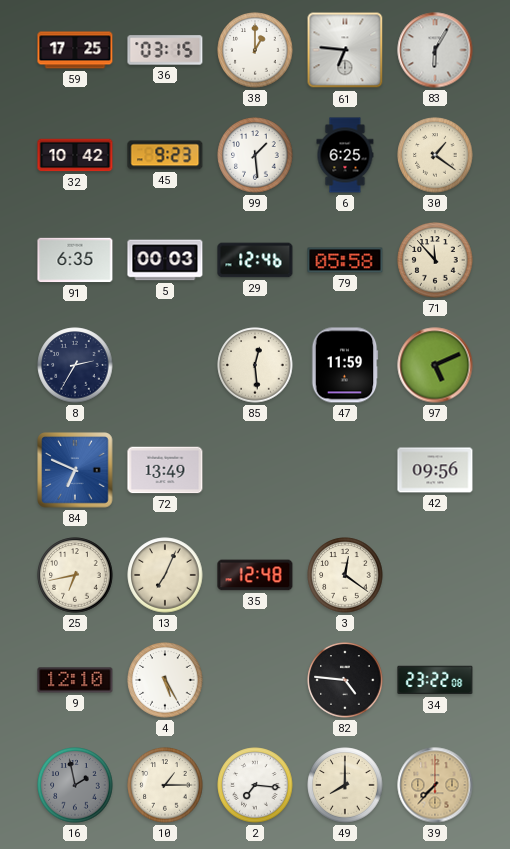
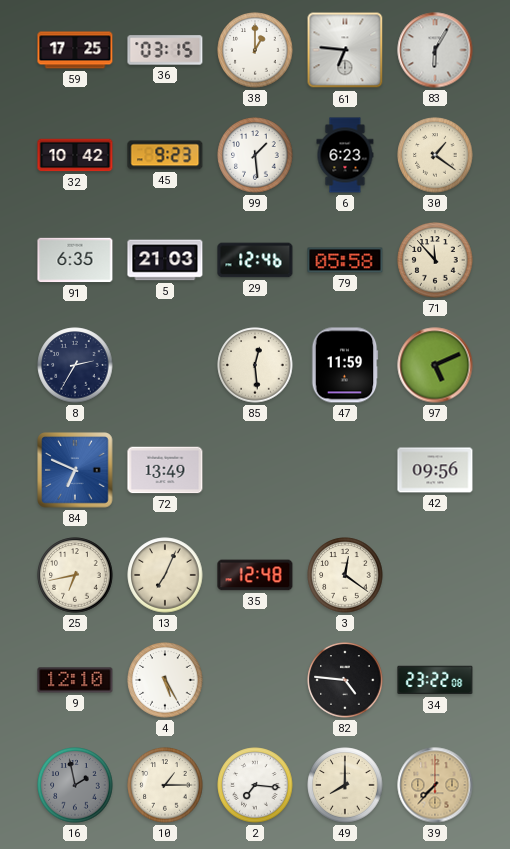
6: 6:25 -> 6:23
5: 00:03 -> 21:03
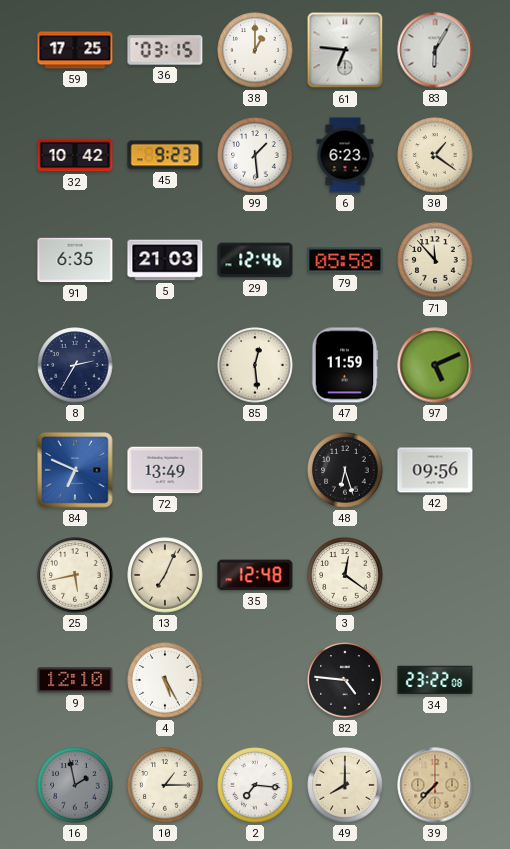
48: none -> 6:27
25: 6:43 -> 5:43
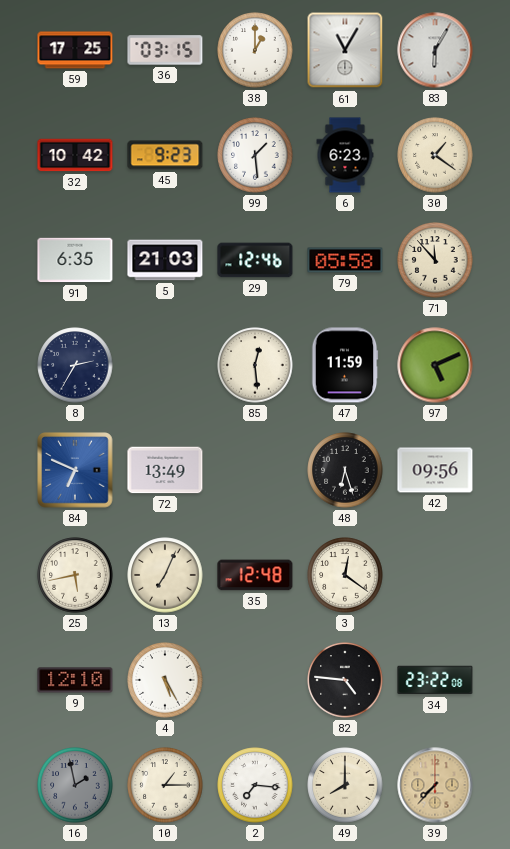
61: 6:46 -> 11:05
